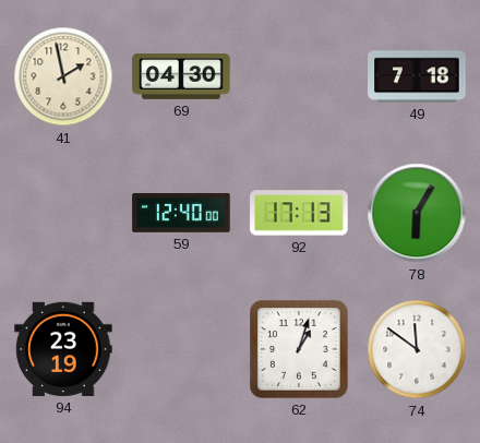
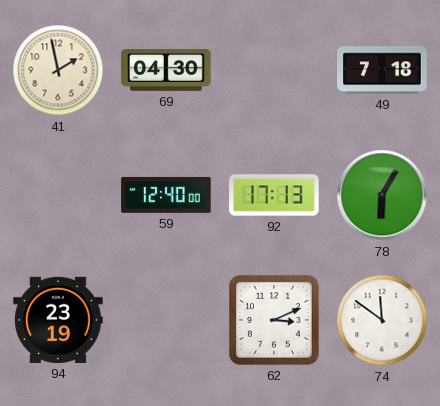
62: 1:03 -> 3:11
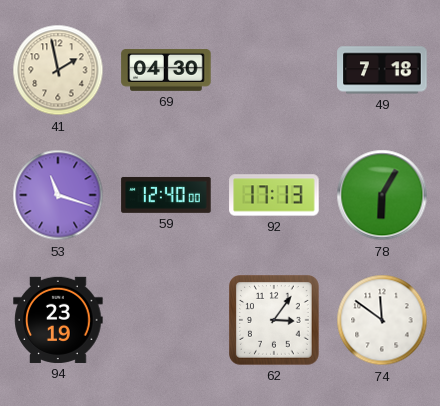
53: none -> 11:18
62: 3:11 -> 3:06
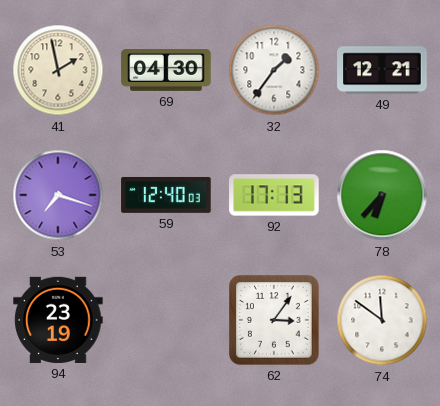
32: none -> 1:36
49: 7:18 -> 12:21
53: 11:18 -> 7:18
59: 12:40:00 -> 12:40:03
78: 6:05 -> 6:37
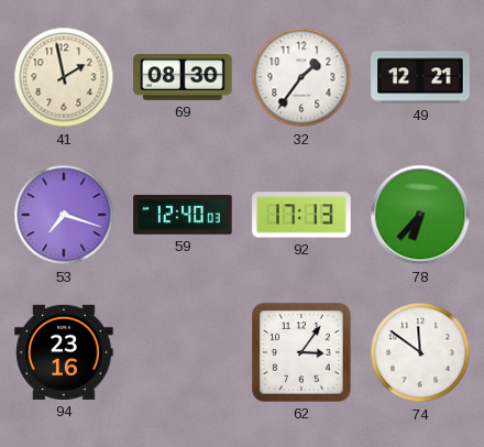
69: 04:30 -> 08:30
94: 23:19 -> 23:16
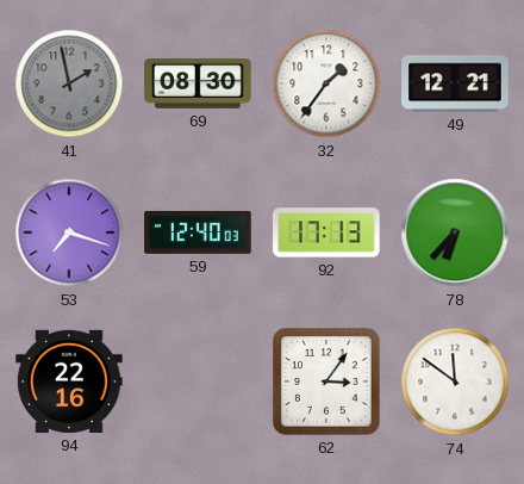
41 dial: cream -> grey
94: 23:16 -> 22:16
